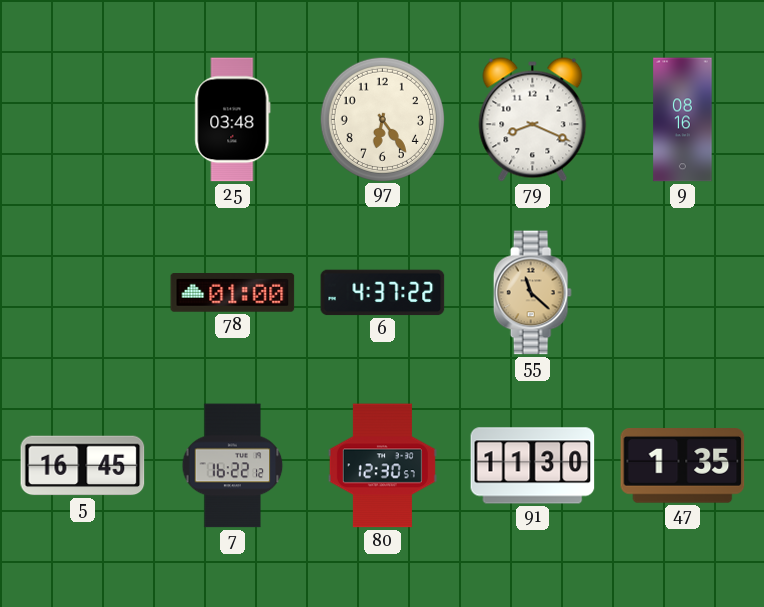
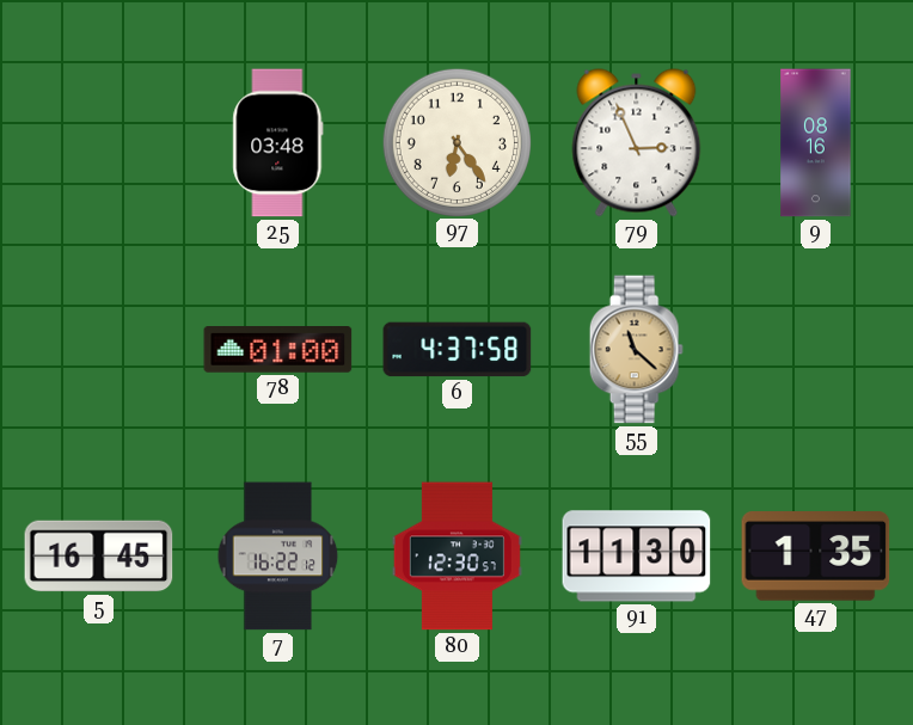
79: 8:19 -> 2:56
6: 4:37:22 -> 4:37:58
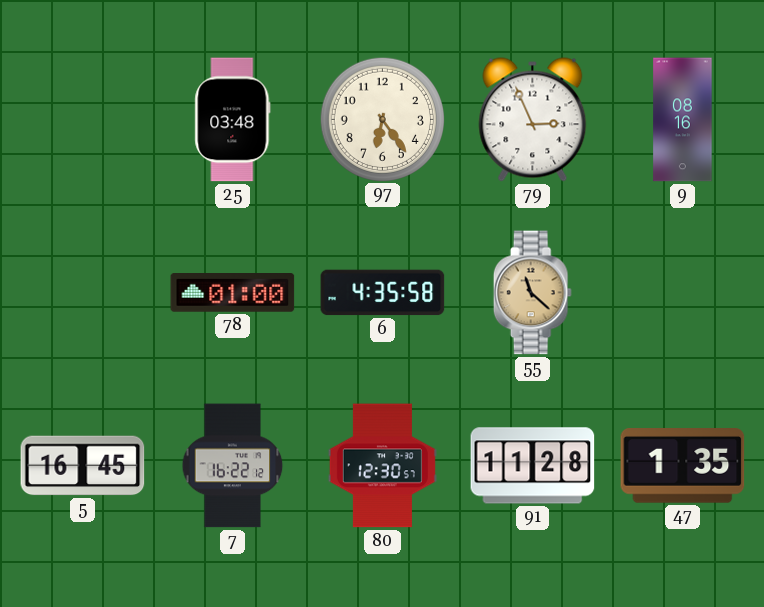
6: 4:37 -> 4:35
91: 11:30 -> 11:28
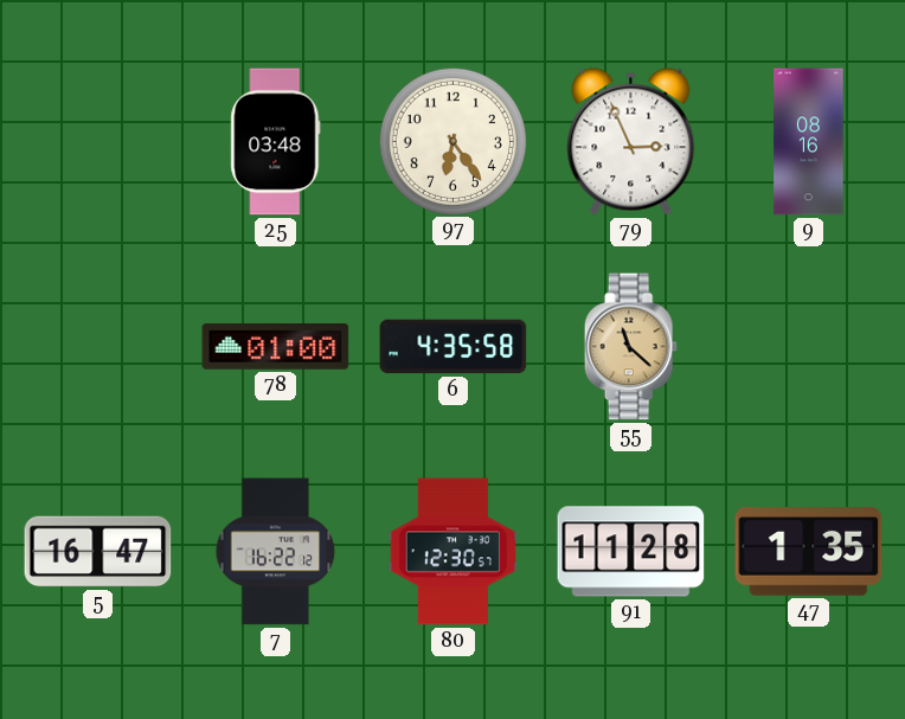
5: 16:45 -> 16:47
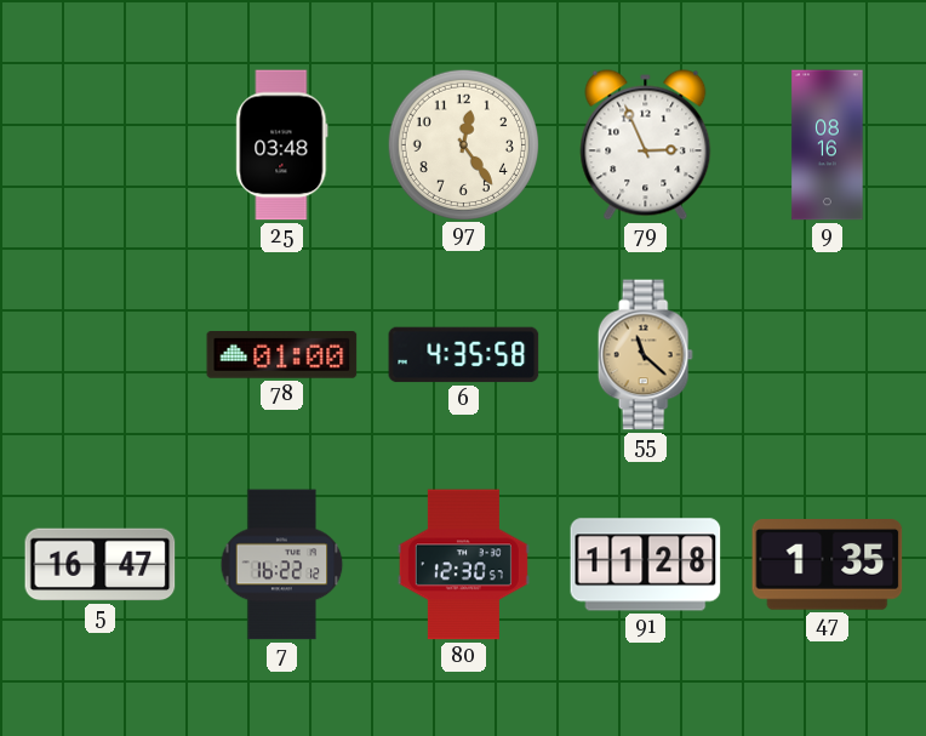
97: 6:24 -> 12:24
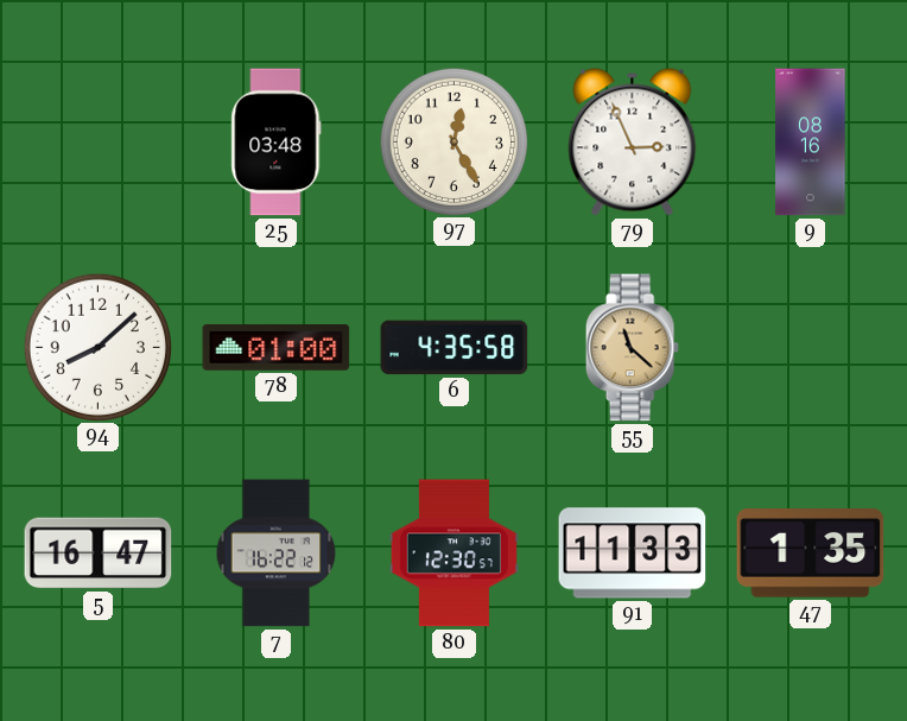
97: 12:24 -> 12:25
94: none -> 8:08
91: 11:28 -> 11:33
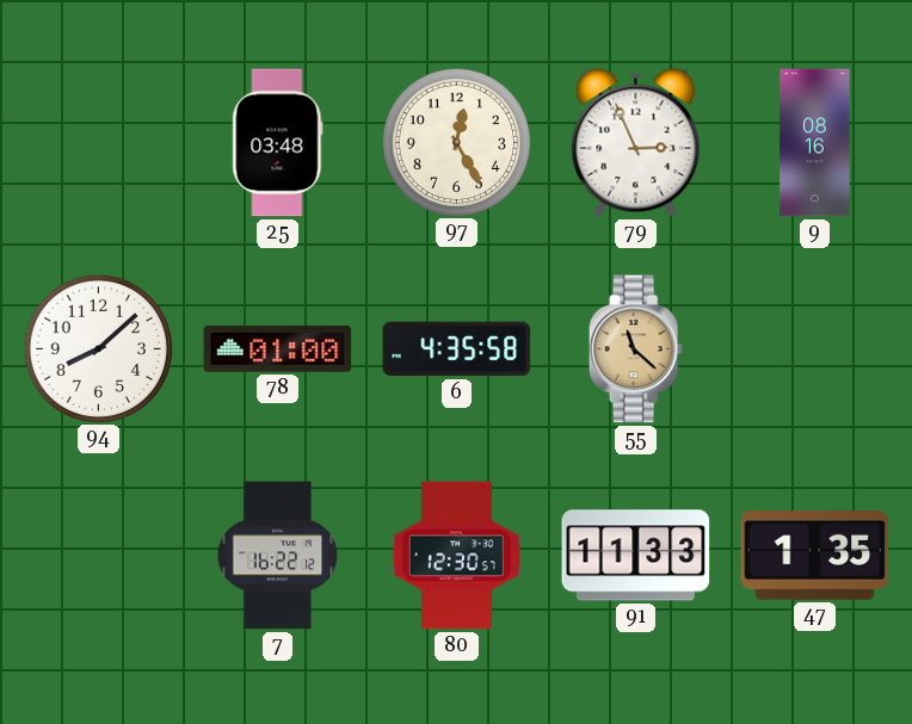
5: 16:47 -> none
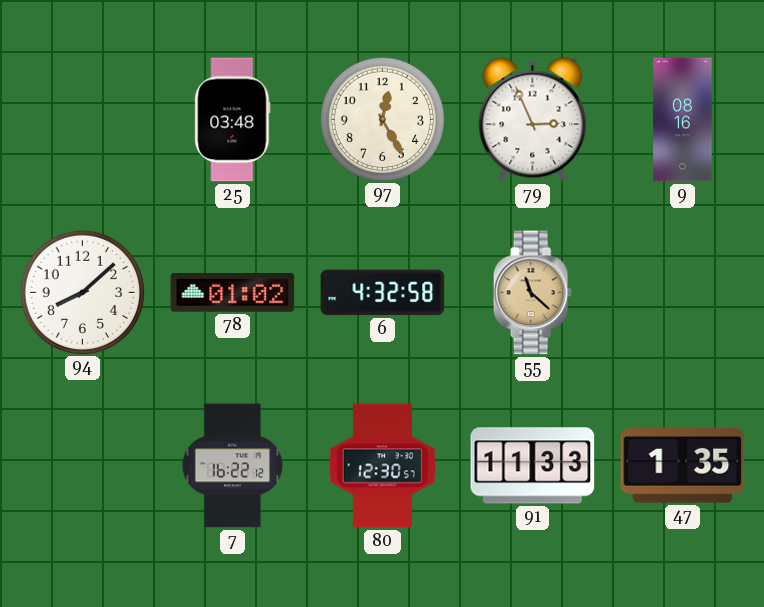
78: 01:00 -> 01:02
6: 4:35 -> 4:32
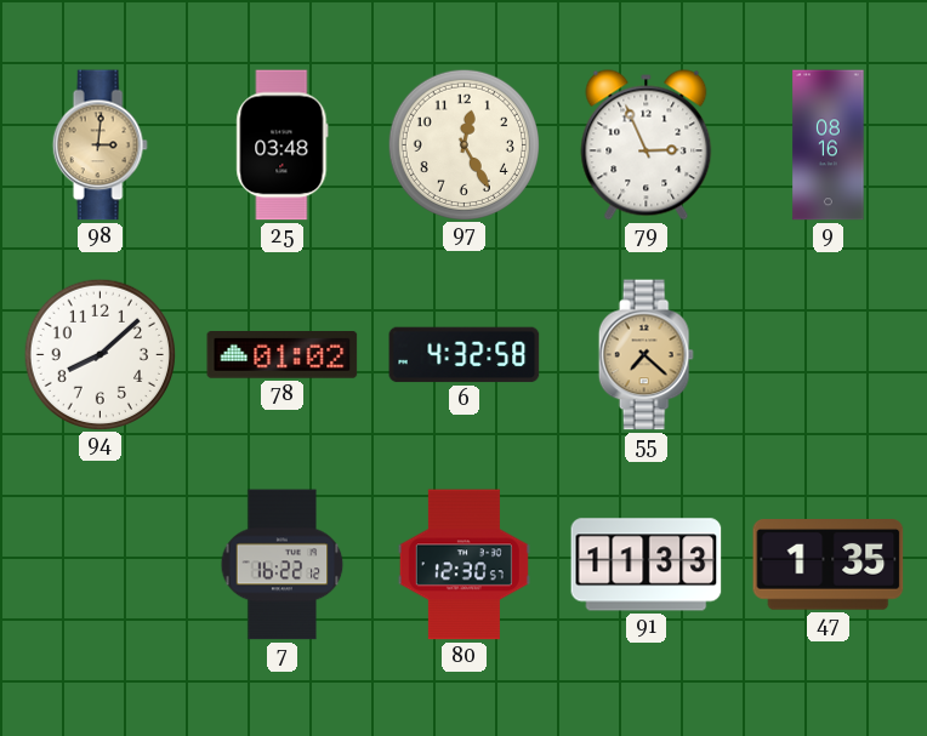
98: none -> 3:01
55: 11:22 -> 7:22
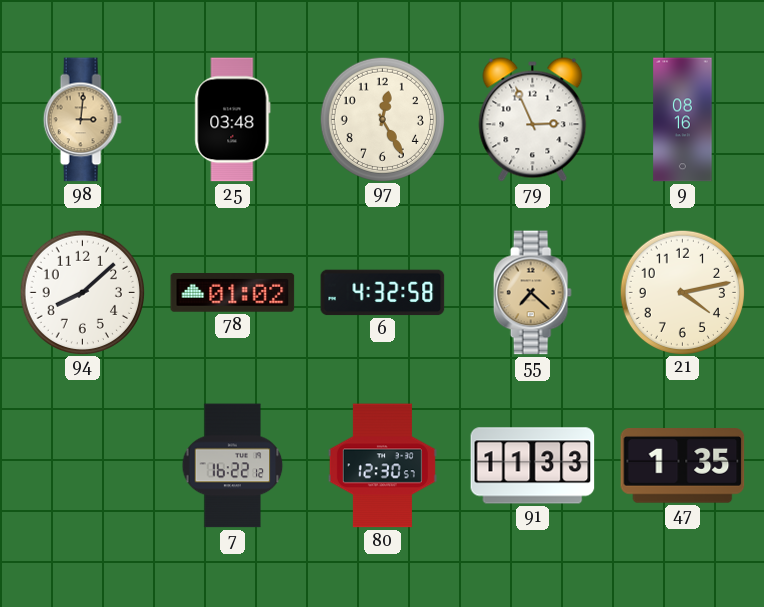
21: none -> 4:13
